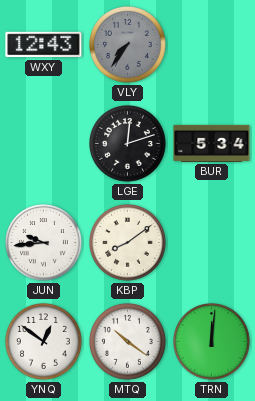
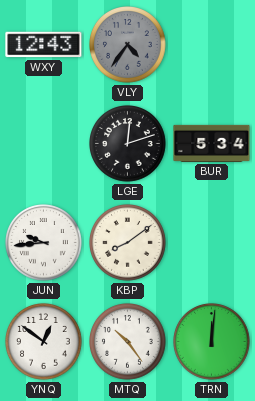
VLY: 7:36 -> 4:36
MTQ: 10:21 -> 10:24
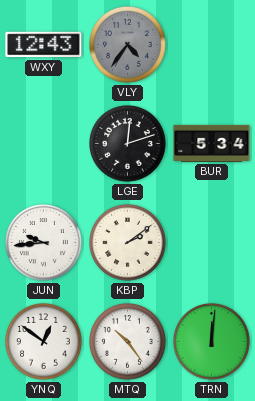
KBP: 8:09 -> 2:09
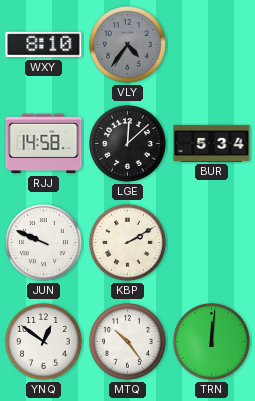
WXY: 12:43 -> 8:10
RJJ: none -> 14:58
LGE: 12:12 -> 12:08
JUN: 9:44 -> 9:49
KBP: 2:09 -> 2:10
